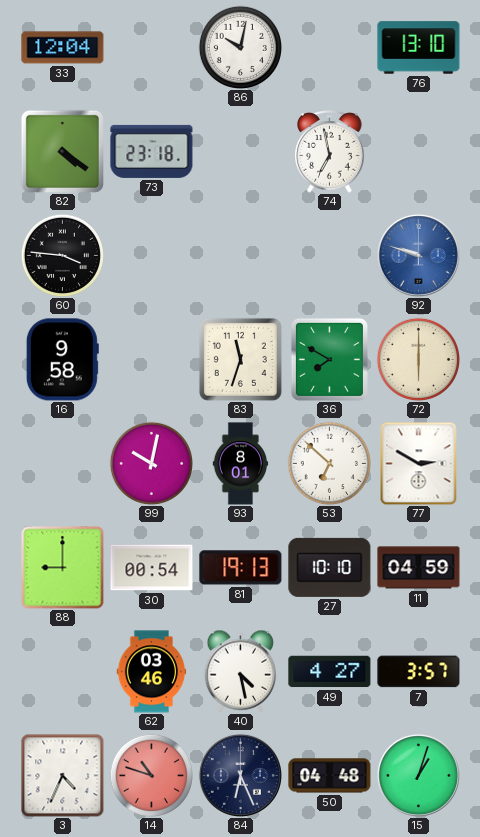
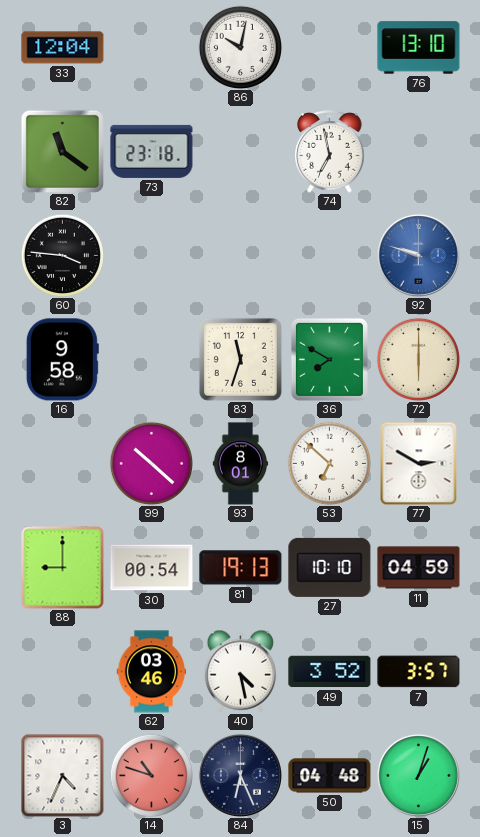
82: 4:21 -> 11:21
99: 10:02 -> 10:22
49: 4:27 -> 3:52
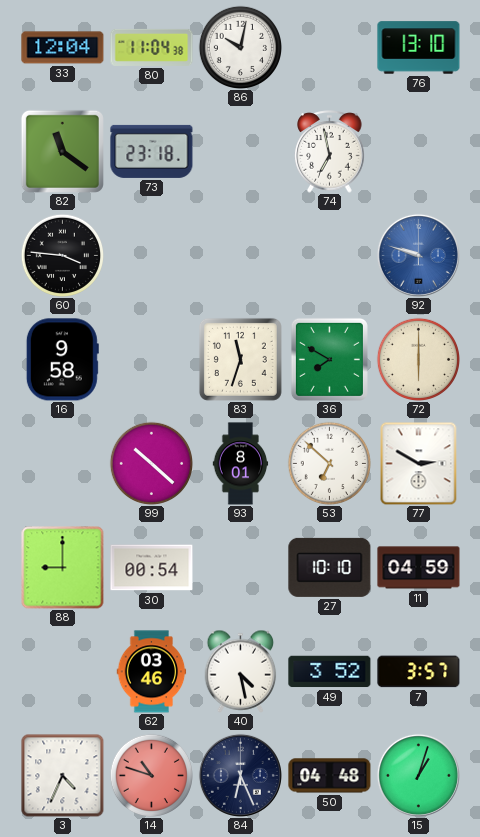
80: none -> 11:04
81: 19:13 -> none
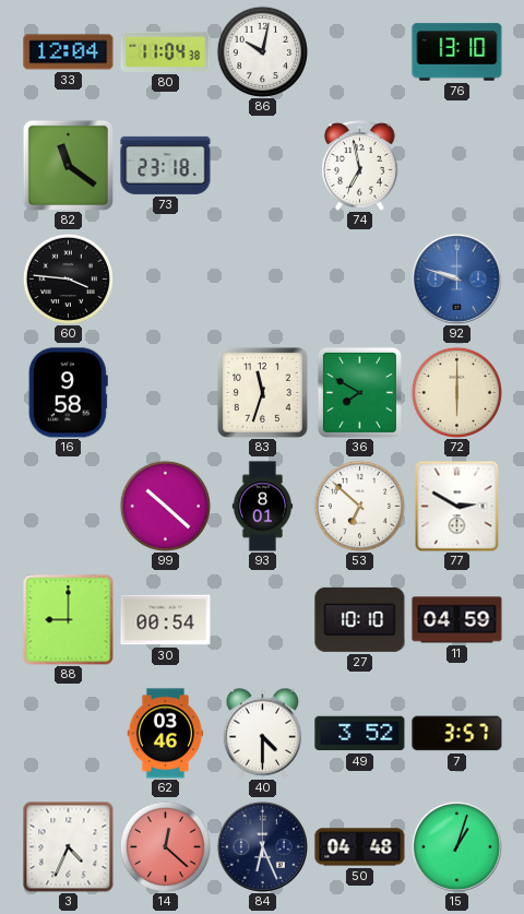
40: 4:28 -> 4:30
14: 10:48 -> 12:22
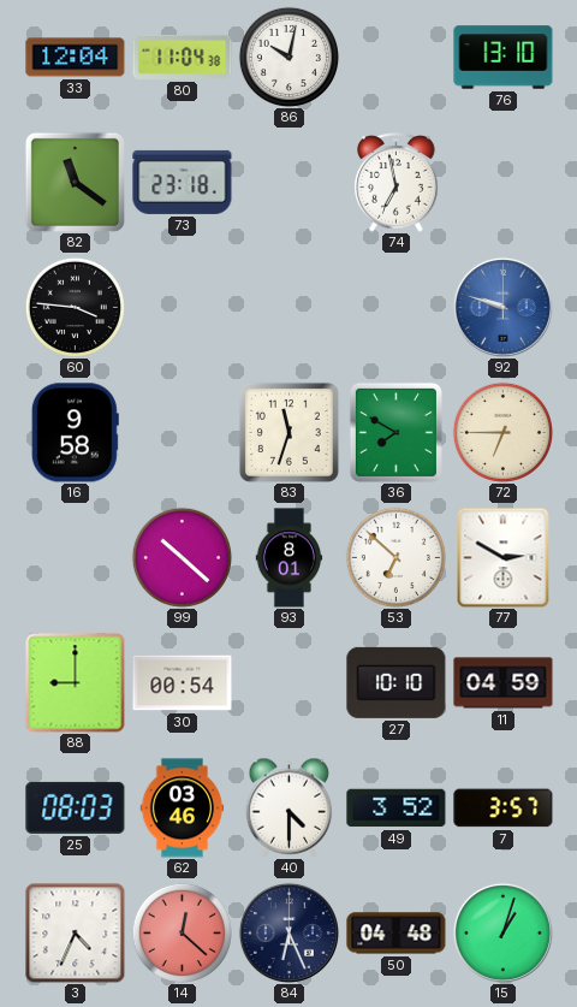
72: 6:00 -> 6:45
25: none -> 08:03
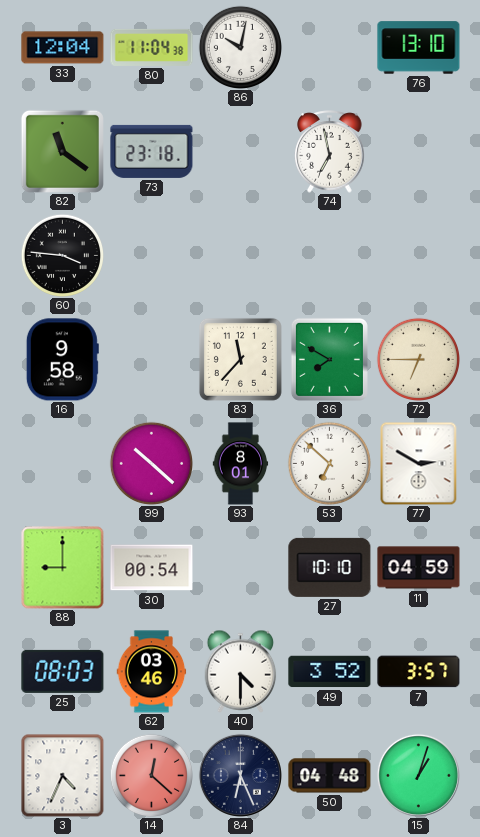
92: 9:48 -> none
83: 11:33 -> 11:37
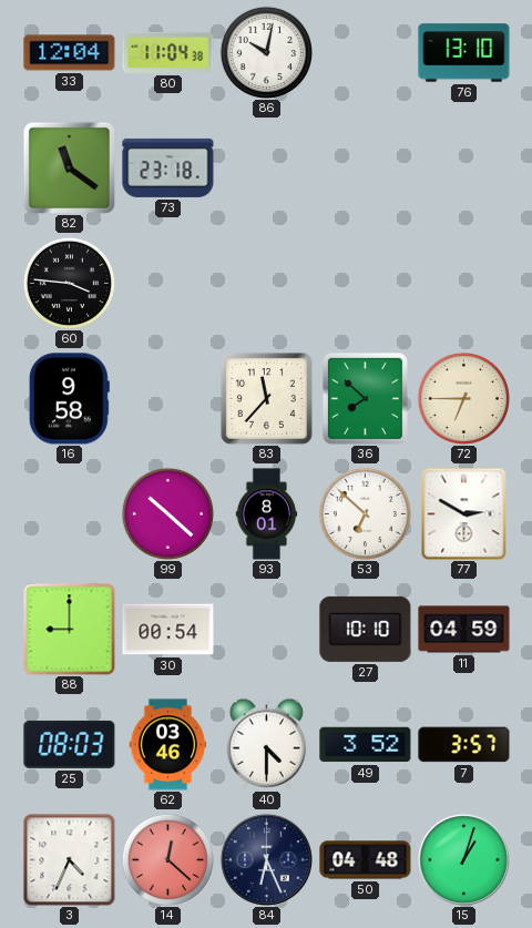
74: 6:58 -> none
36: 7:50 -> 7:52
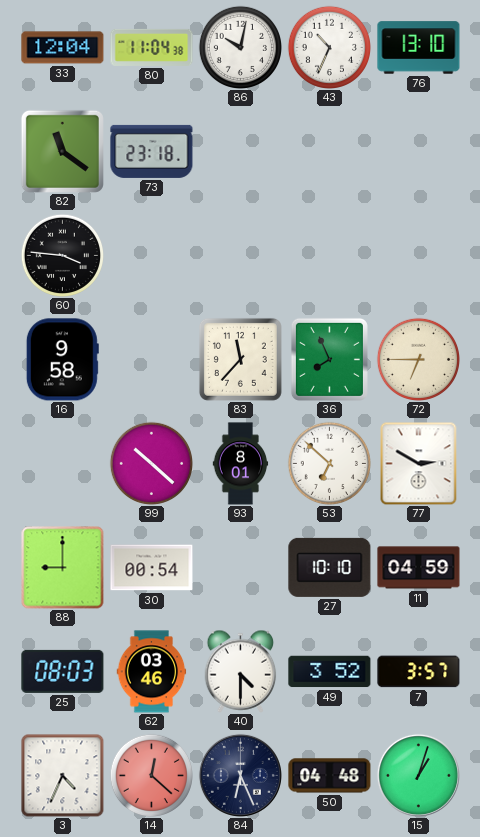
43: none -> 10:34
36: 7:52 -> 7:56
